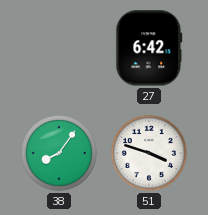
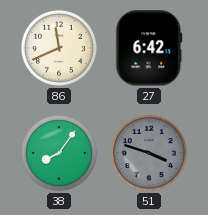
86: none -> 11:41
51 dial: white -> grey
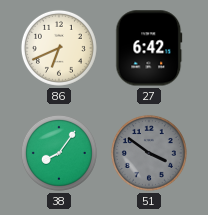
86: 11:41 -> 6:41
51: 3:48 -> 3:51
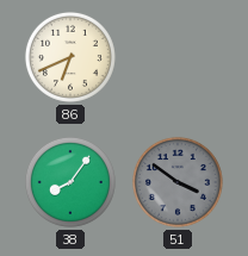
27: 6:42 -> none
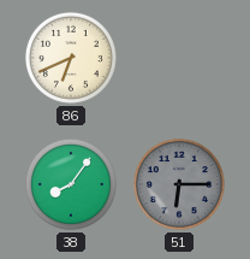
51: 3:51 -> 6:15
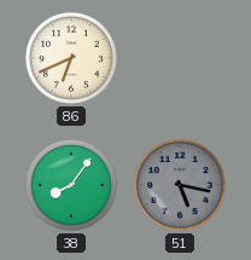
51: 6:15 -> 5:17
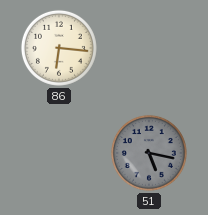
86: 6:41 -> 6:16
38: 8:06 -> none
